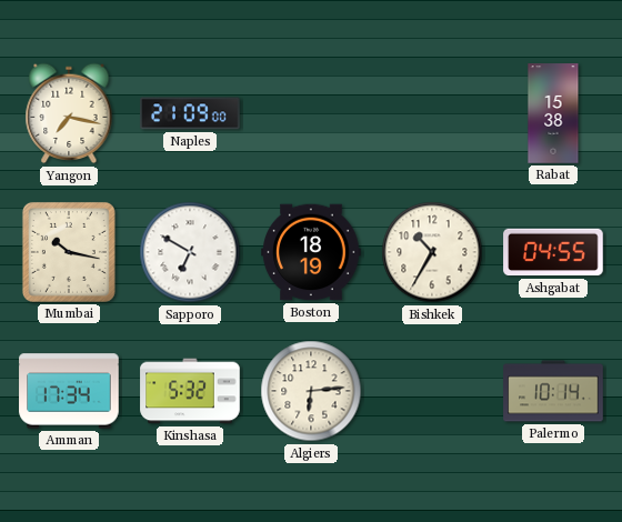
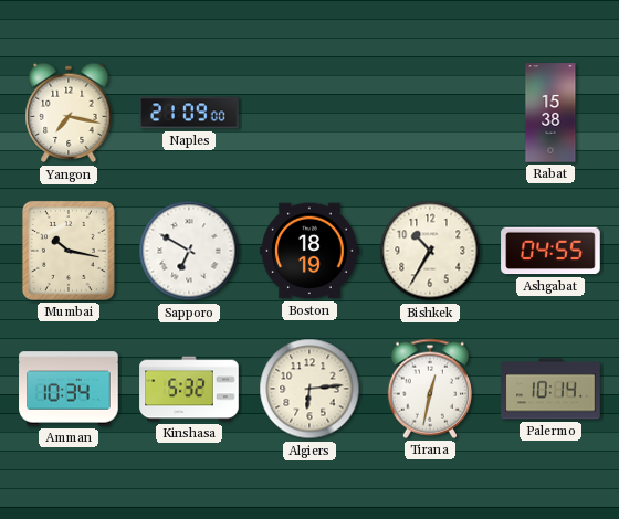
Amman: 17:34 -> 10:34
Tirana: none -> 12:32
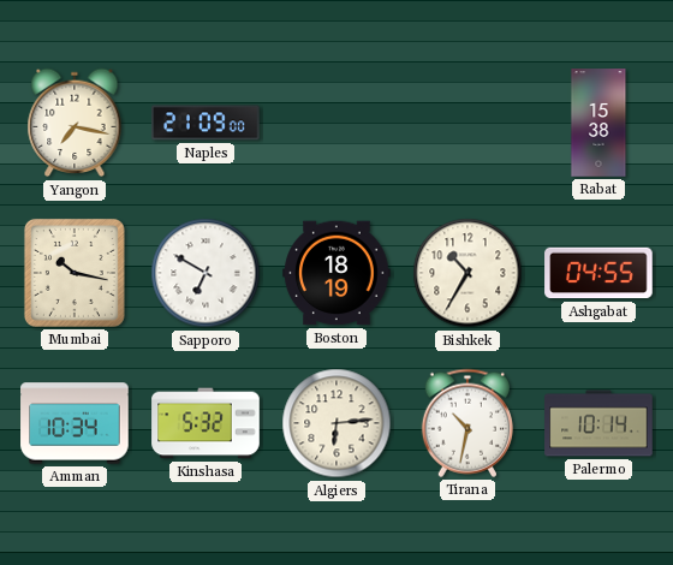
Tirana: 12:32 -> 10:32
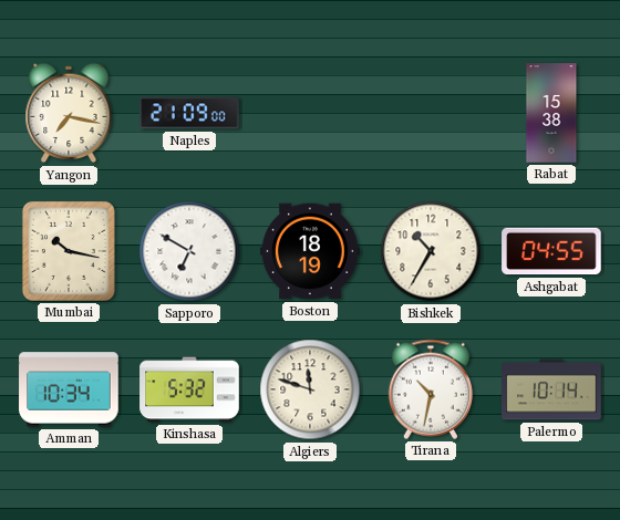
Algiers: 6:14 -> 11:48
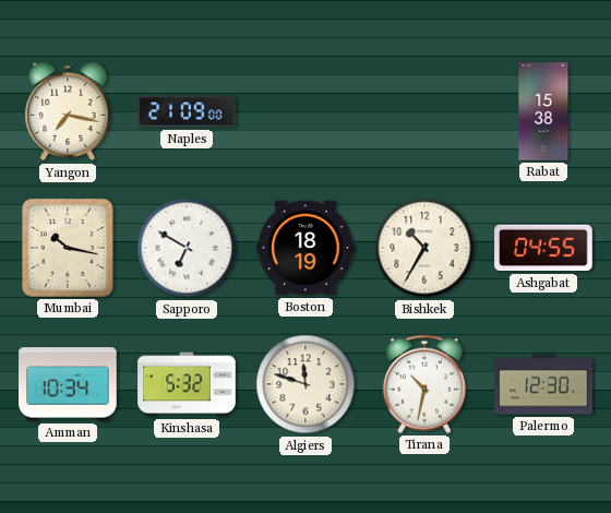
Palermo: 10:14 -> 12:30
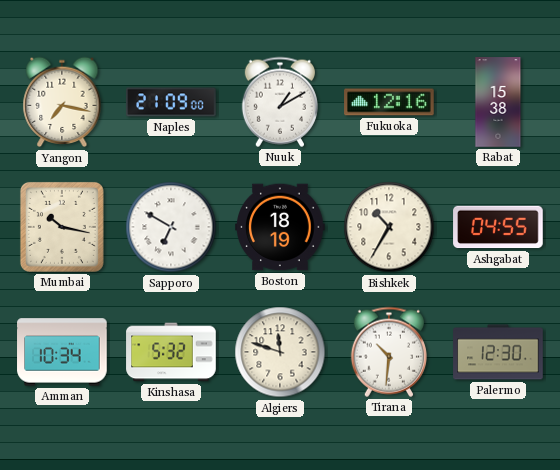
Nuuk: none -> 1:10
Fukuoka: none -> 12:16
Tirana: 10:32 -> 10:31
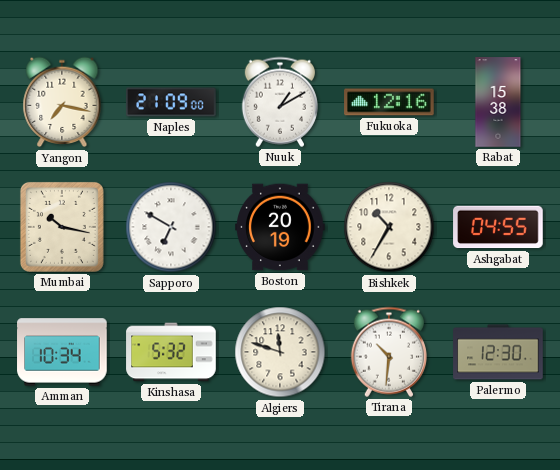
Boston: 18:19 -> 20:19
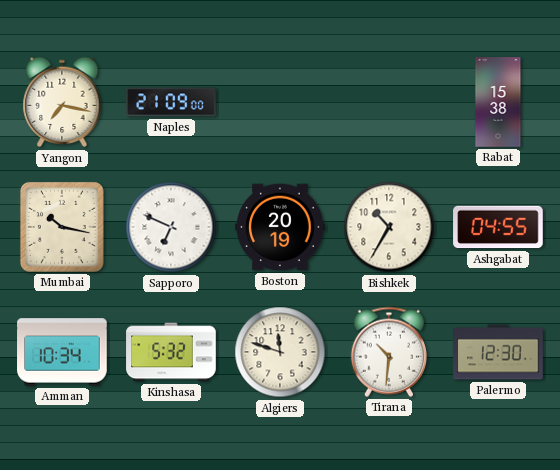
Nuuk: 1:10 -> none
Fukuoka: 12:16 -> none
Sapporo: 6:50 -> 6:49
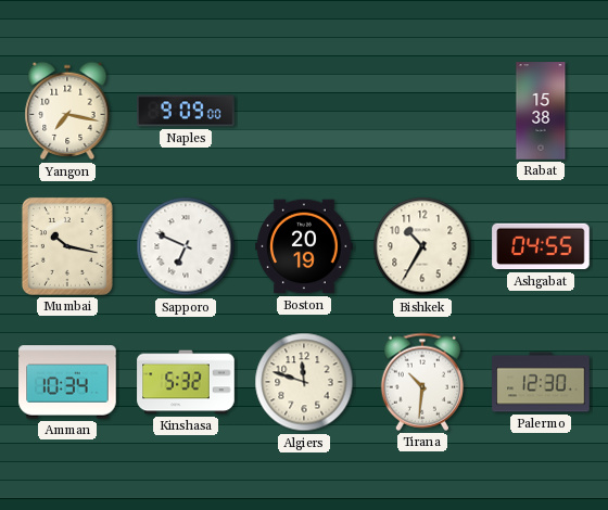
Naples: 21:09 -> 9:09
